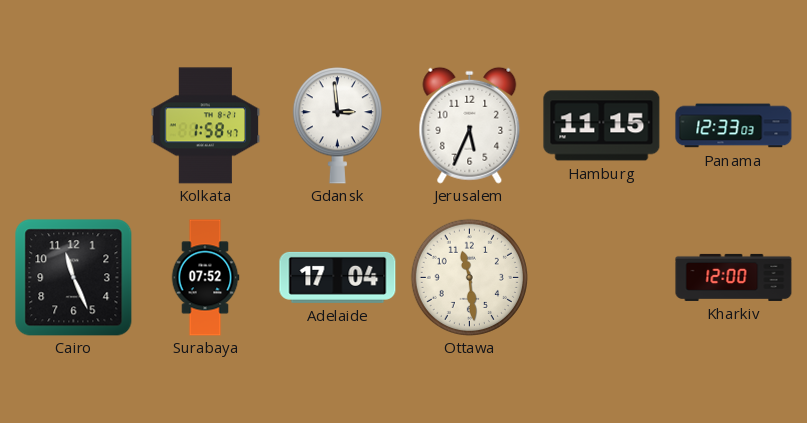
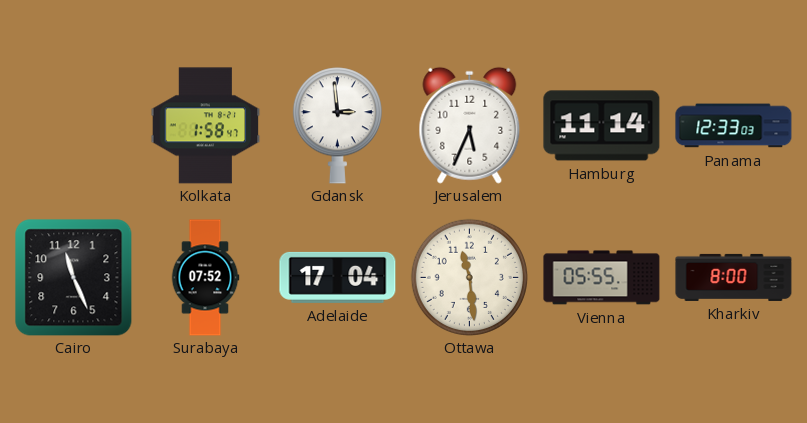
Hamburg: 11:15 -> 11:14
Vienna: none -> 05:55
Kharkiv: 12:00 -> 8:00
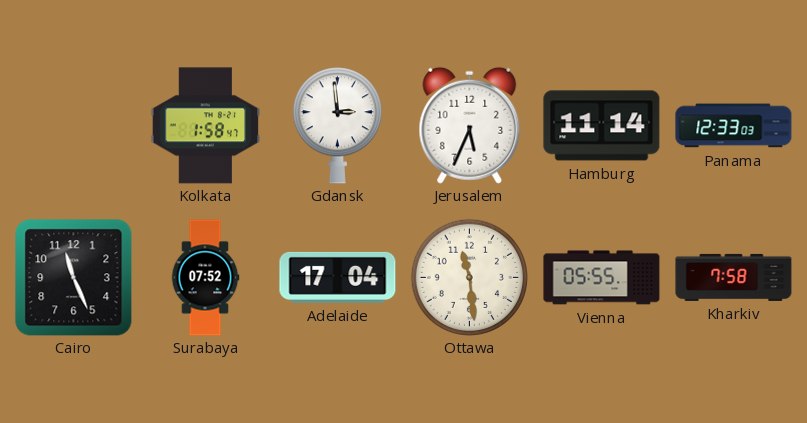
Kharkiv: 8:00 -> 7:58
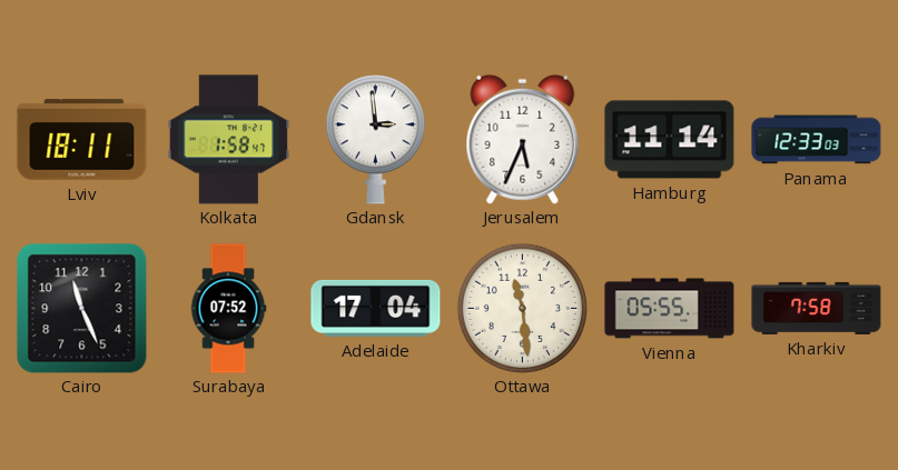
Lviv: none -> 18:11
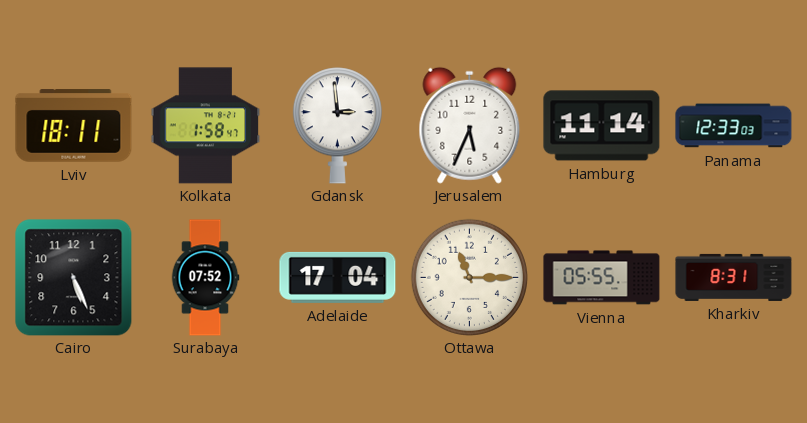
Cairo: 11:26 -> 5:26
Ottawa: 11:29 -> 11:15
Kharkiv: 7:58 -> 8:31
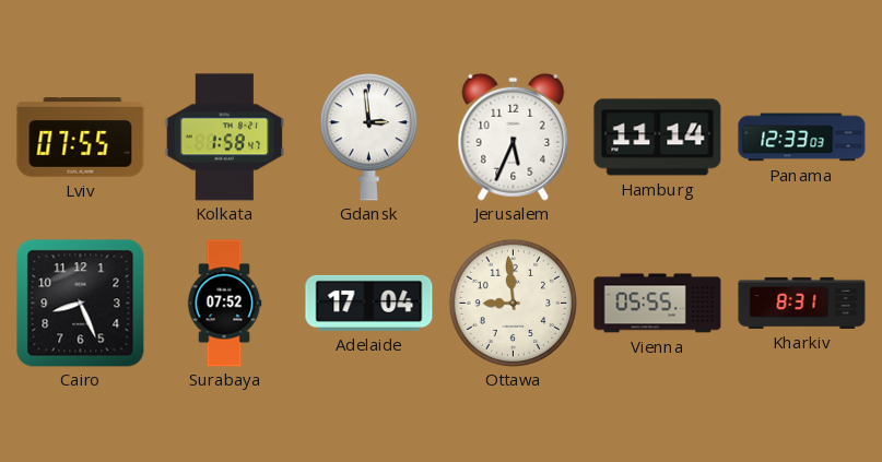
Lviv: 18:11 -> 07:55
Cairo: 5:26 -> 8:26
Ottawa: 11:15 -> 8:59
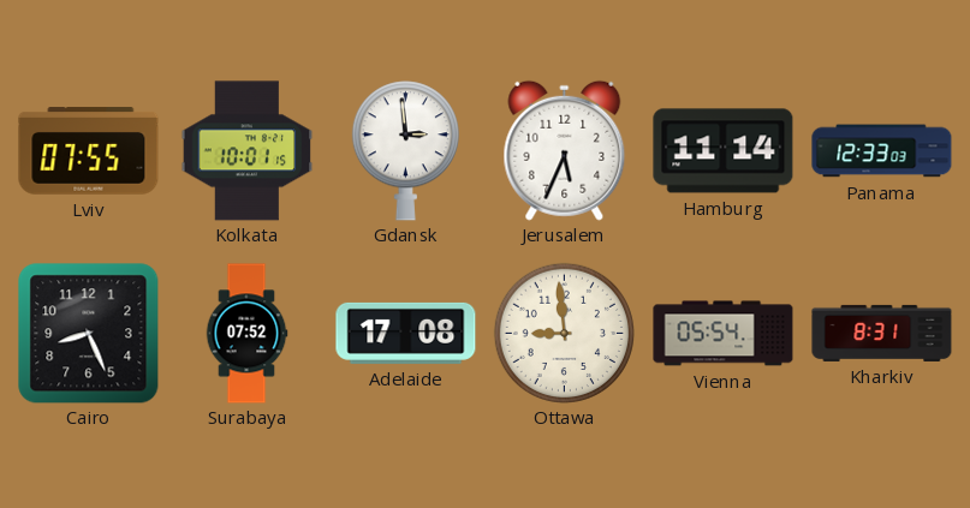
Kolkata: 1:58 -> 10:01
Adelaide: 17:04 -> 17:08
Vienna: 05:55 -> 05:54
